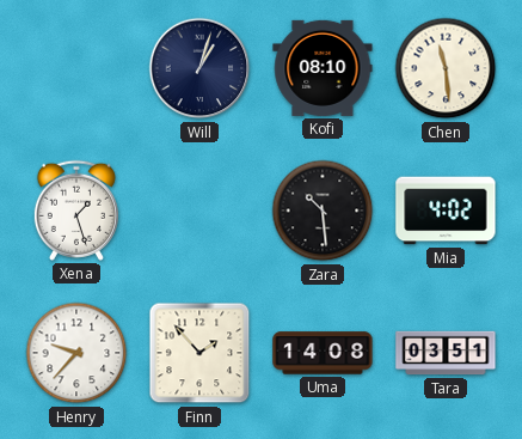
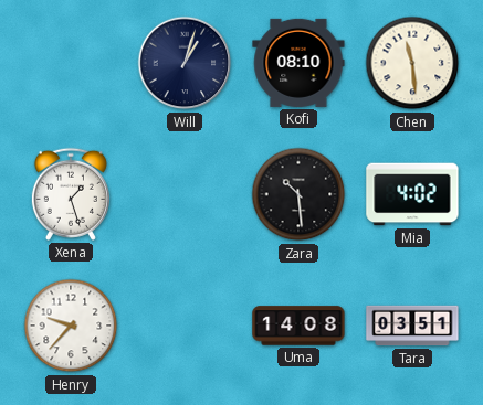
Finn: 1:53 -> none
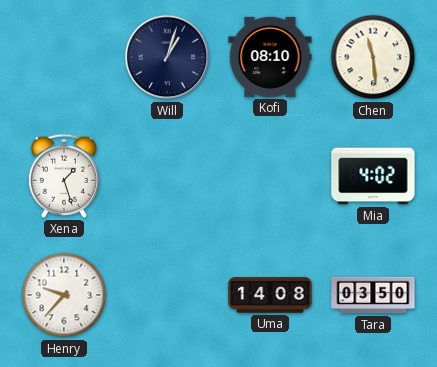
Zara: 10:29 -> none
Tara: 03:51 -> 03:50
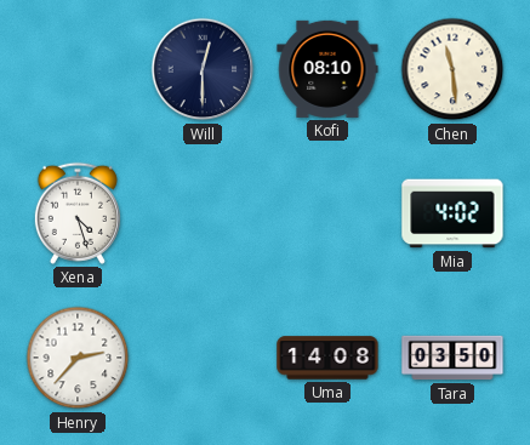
Will: 1:03 -> 12:30
Xena: 1:27 -> 4:27
Henry: 9:37 -> 2:37
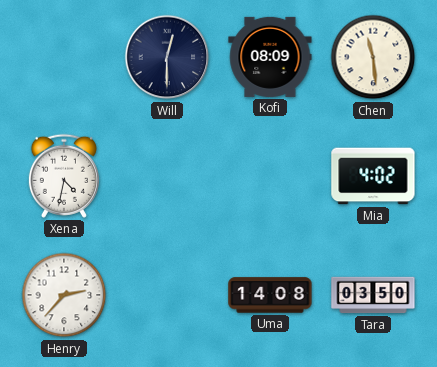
Kofi: 08:10 -> 08:09
Xena: 4:27 -> 4:32
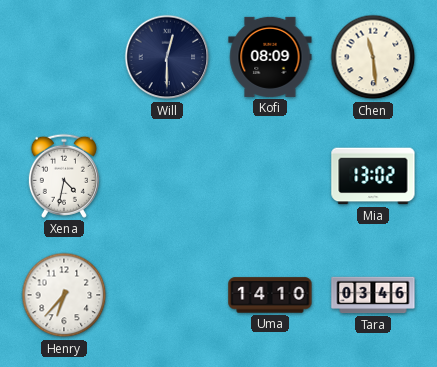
Mia: 4:02 -> 13:02
Henry: 2:37 -> 6:37
Uma: 14:08 -> 14:10
Tara: 03:50 -> 03:46
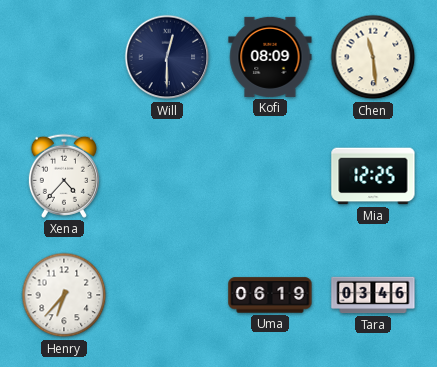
Xena: 4:32 -> 4:37
Mia: 13:02 -> 12:25
Uma: 14:10 -> 06:19
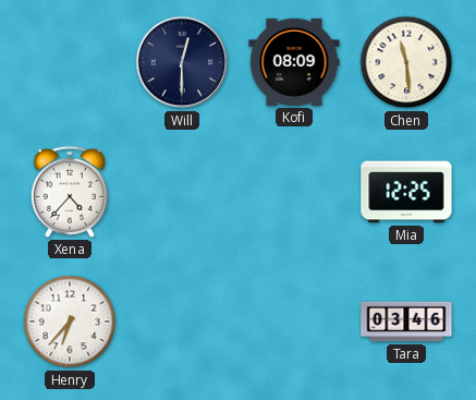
Uma: 06:19 -> none
